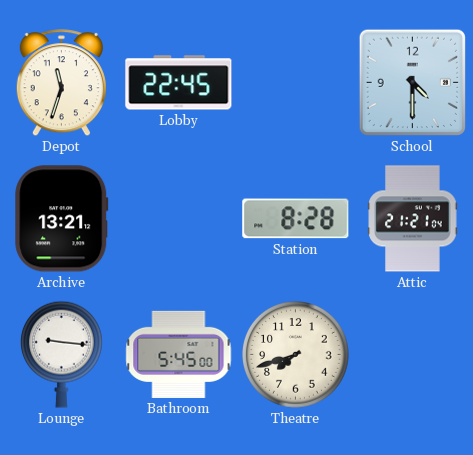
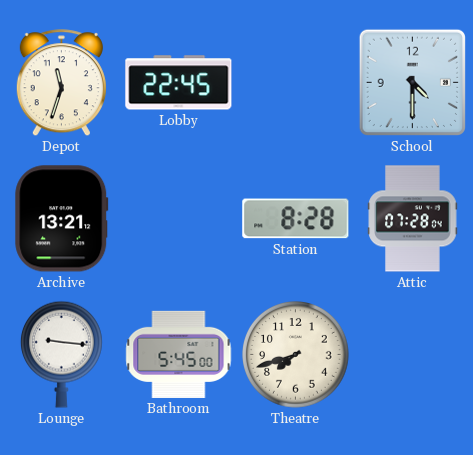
Attic: 21:21 -> 07:28
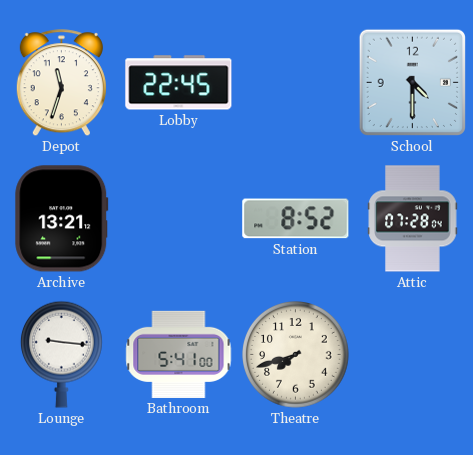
Station: 8:28 -> 8:52
Bathroom: 5:45 -> 5:41
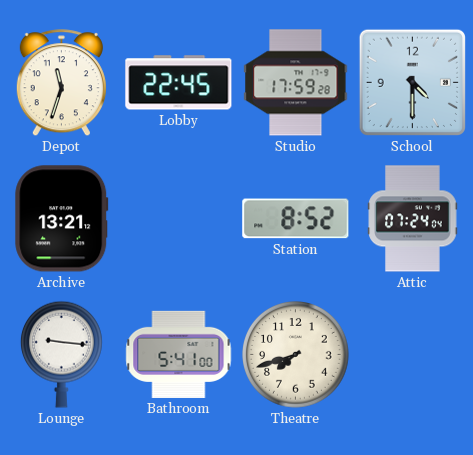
Studio: none -> 17:59
Attic: 07:28 -> 07:24
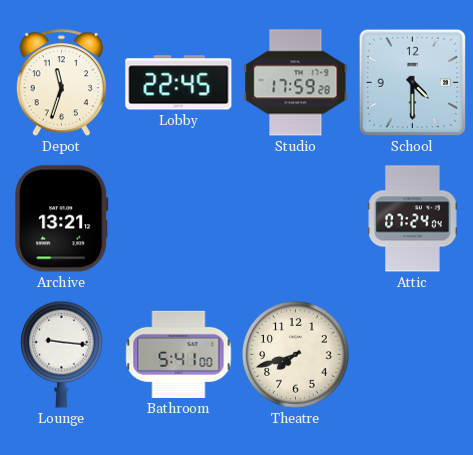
Station: 8:52 -> none
